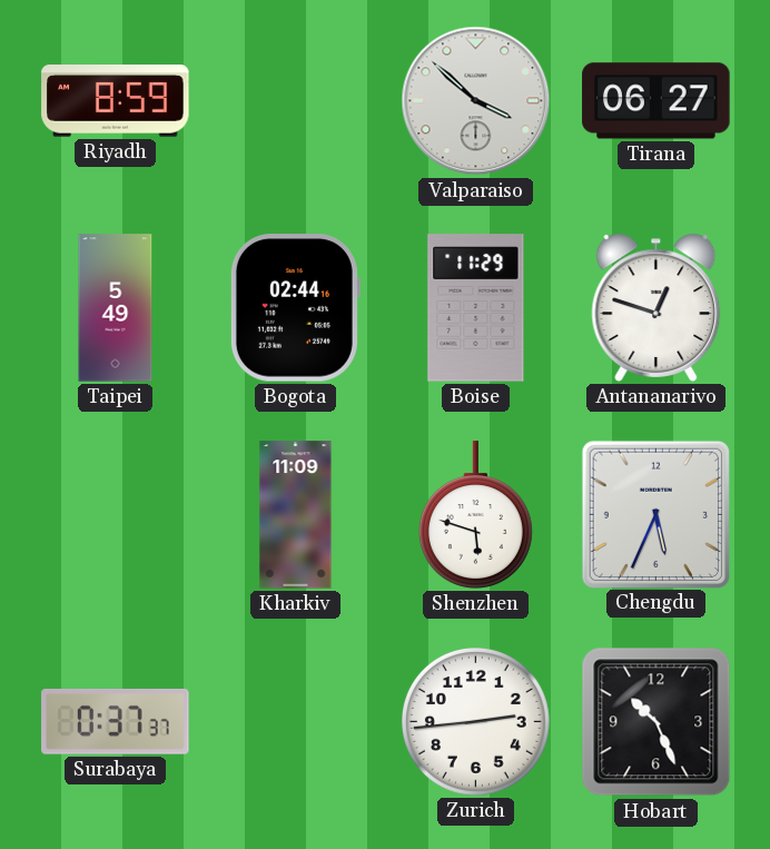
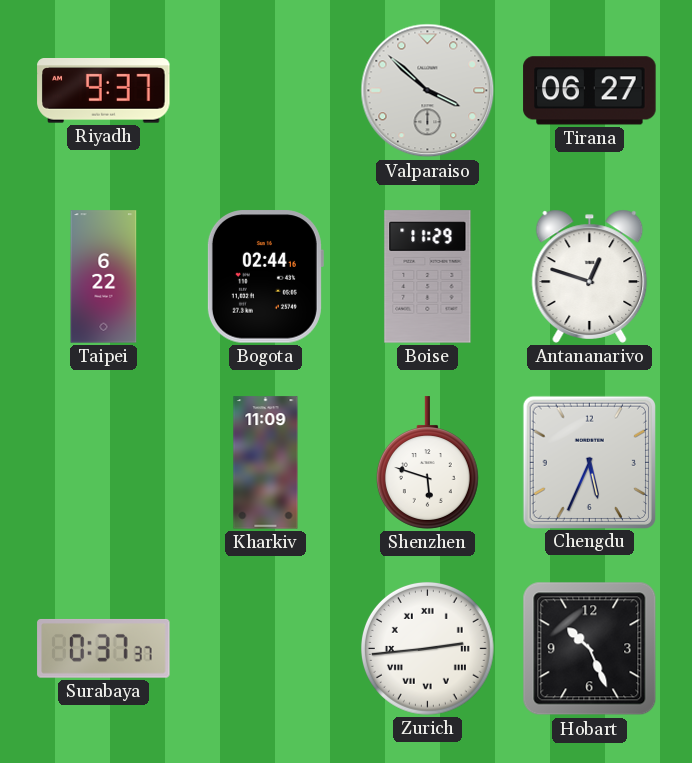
Riyadh: 8:59 -> 9:37
Taipei: 5:49 -> 6:22
Zurich numerals: Arabic -> Roman
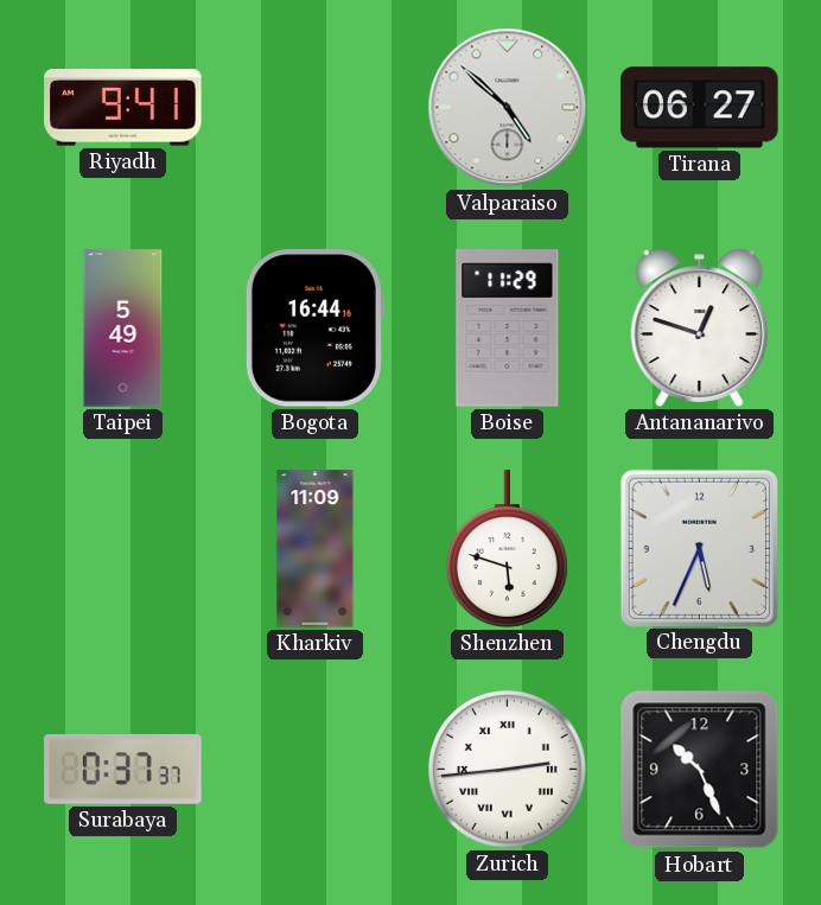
Riyadh: 9:37 -> 9:41
Valparaiso: 3:52 -> 4:52
Taipei: 6:22 -> 5:49
Bogota: 02:44 -> 16:44
